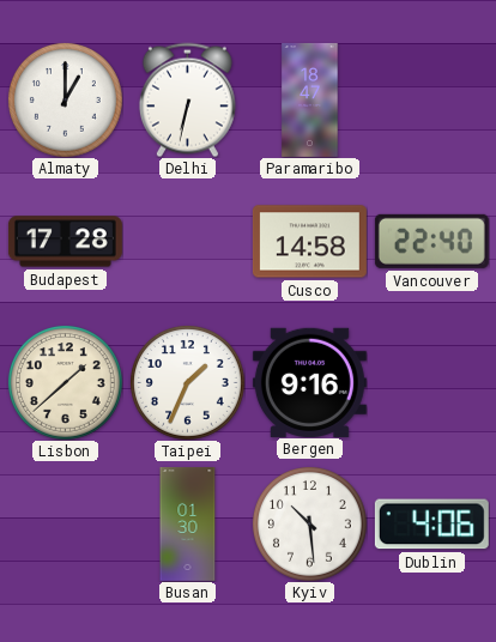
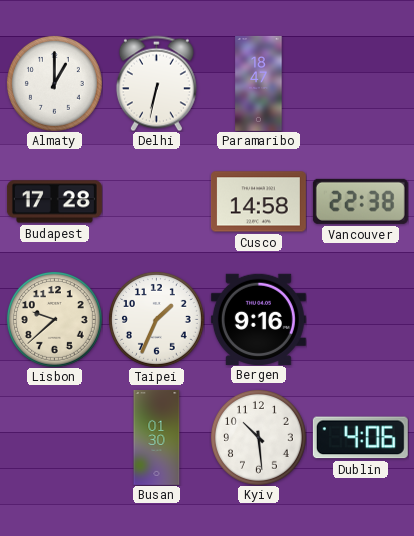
Vancouver: 22:40 -> 22:38
Lisbon: 1:38 -> 9:38
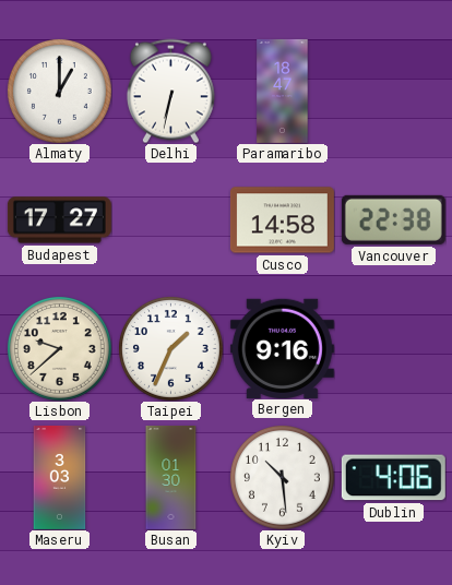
Budapest: 17:28 -> 17:27
Maseru: none -> 3:03
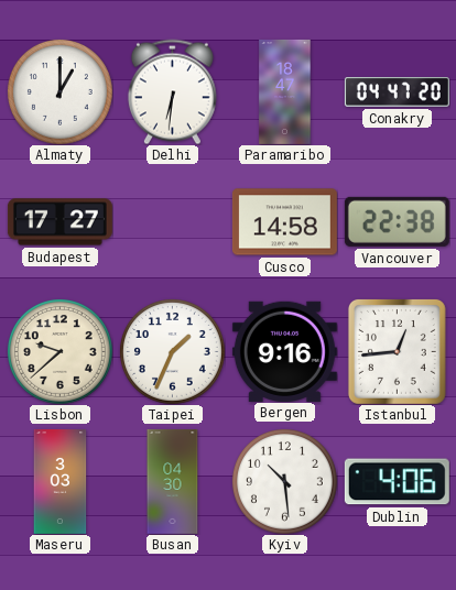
Delhi: 6:32 -> 6:31
Conakry: none -> 04:47
Istanbul: none -> 12:44
Busan: 01:30 -> 04:30
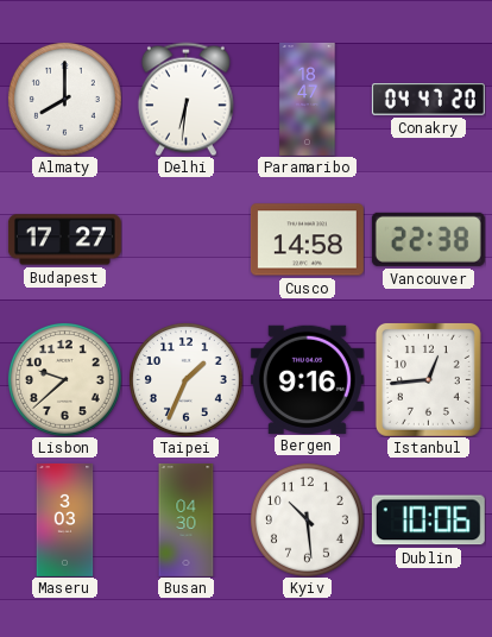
Almaty: 1:00 -> 8:00
Dublin: 4:06 -> 10:06
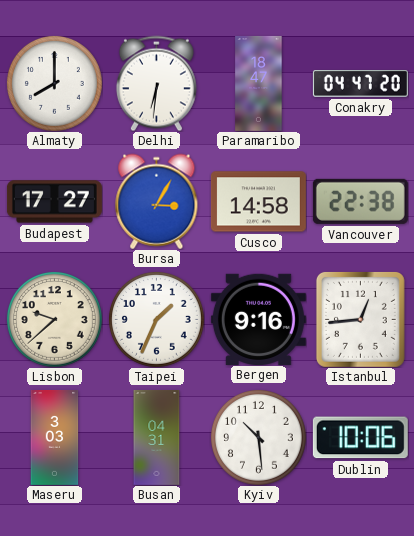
Bursa: none -> 3:05
Busan: 04:30 -> 04:31
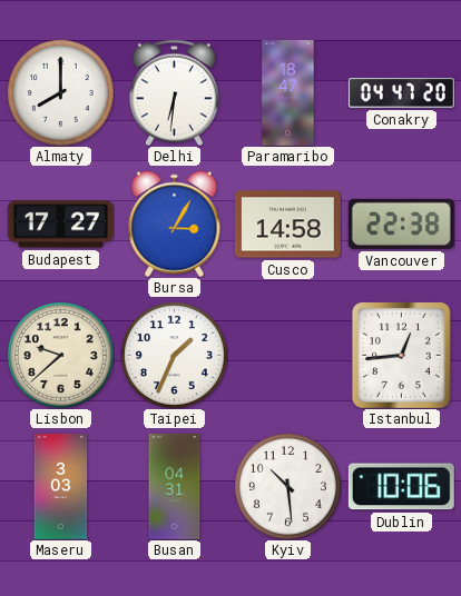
Bergen: 9:16 -> none
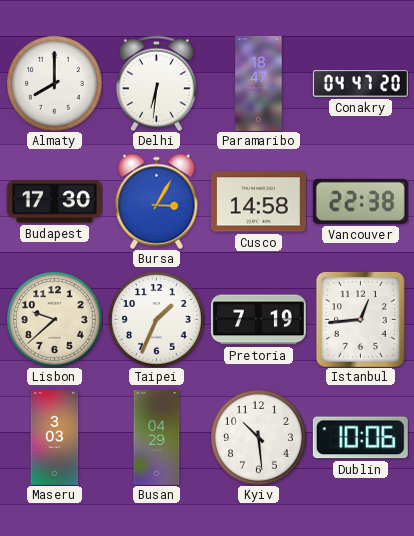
Budapest: 17:27 -> 17:30
Pretoria: none -> 7:19
Busan: 04:31 -> 04:29
